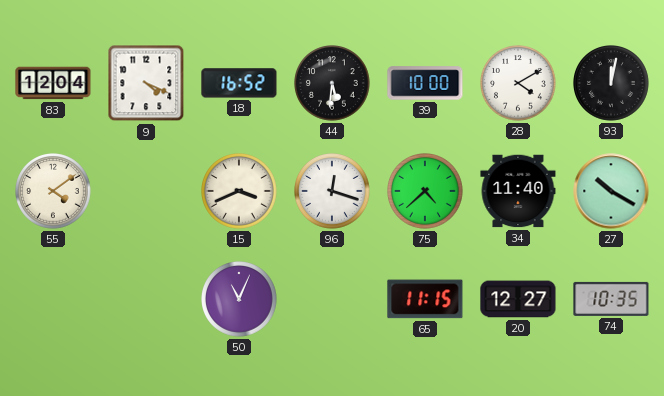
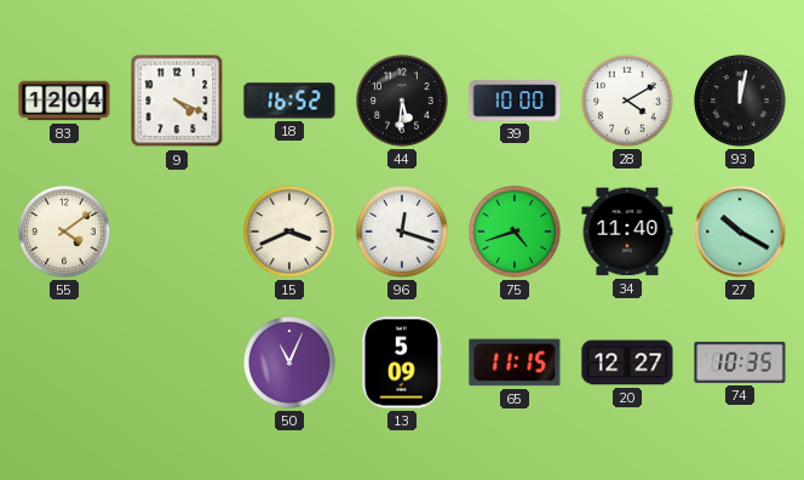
75: 4:38 -> 4:42
13: none -> 5:09
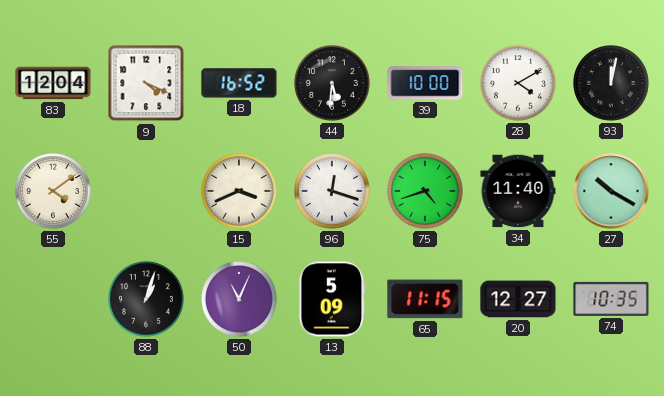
88: none -> 1:03
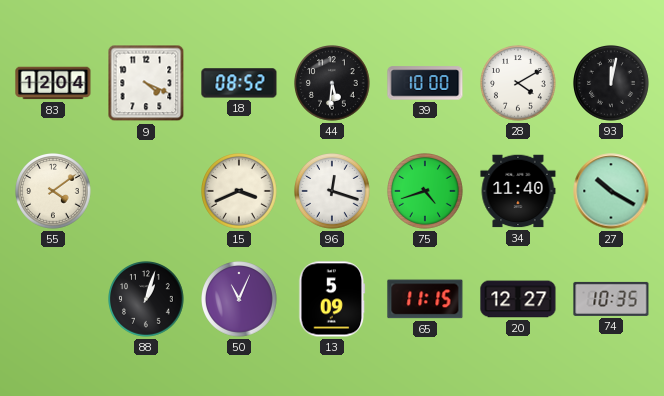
18: 16:52 -> 08:52
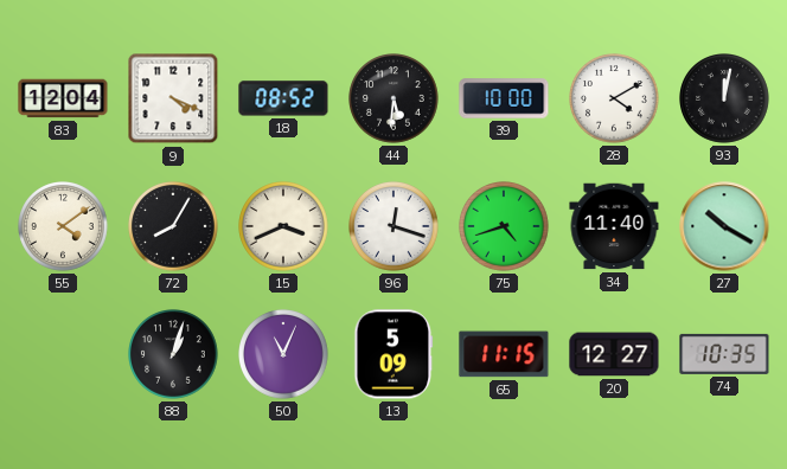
72: none -> 8:05
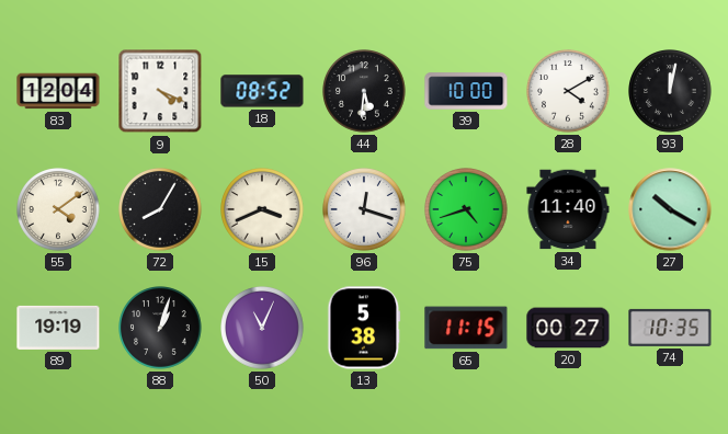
89: none -> 19:19
13: 5:09 -> 5:38
20: 12:27 -> 00:27
